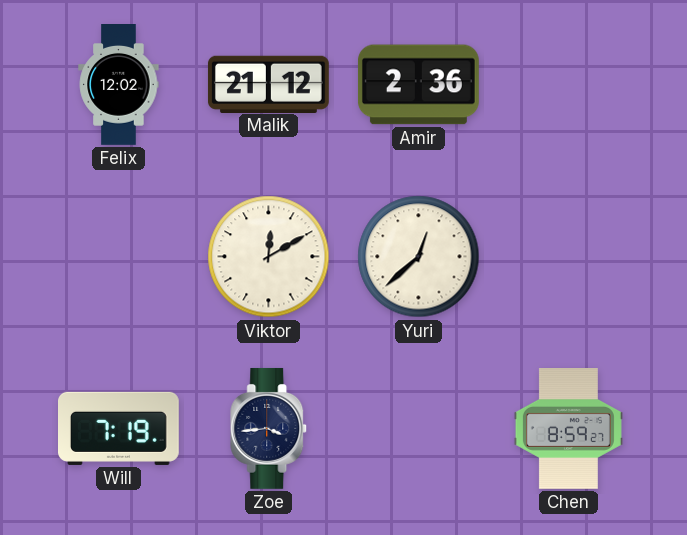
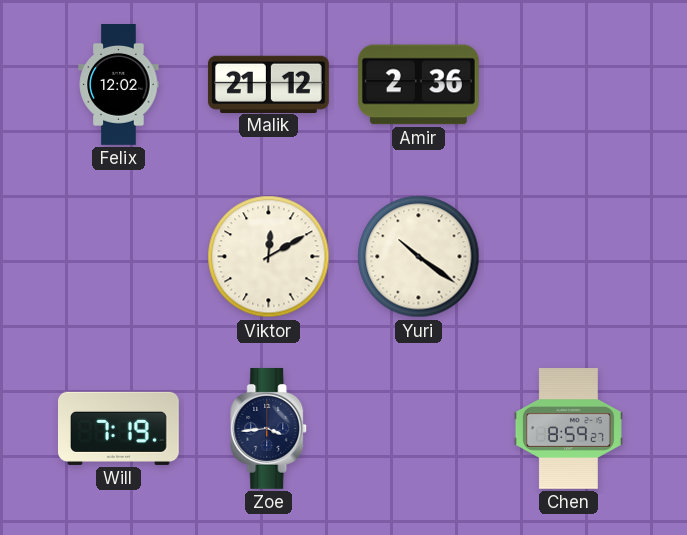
Yuri: 12:38 -> 10:21
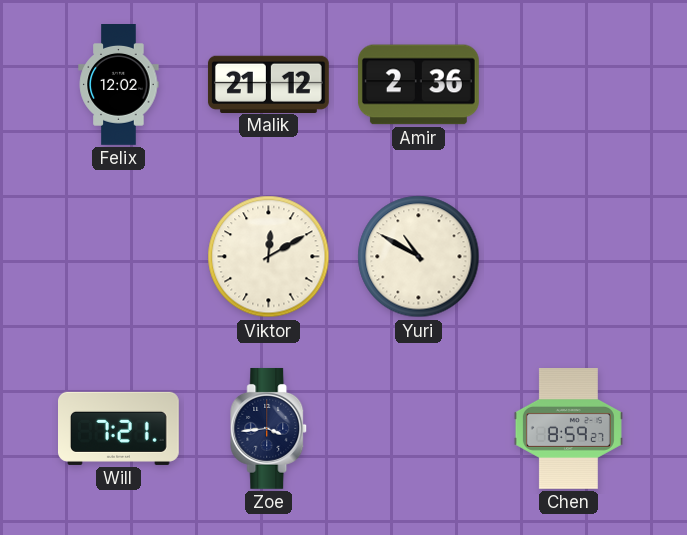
Yuri: 10:21 -> 10:50
Will: 7:19 -> 7:21
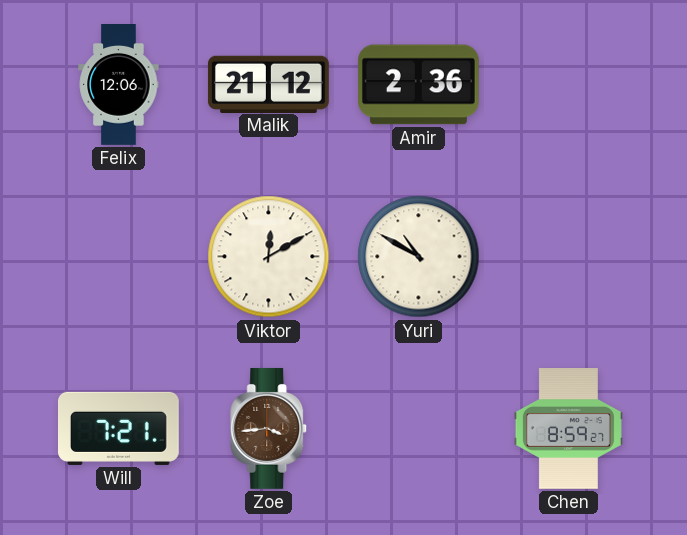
Felix: 12:02 -> 12:06
Zoe dial: navy -> brown
